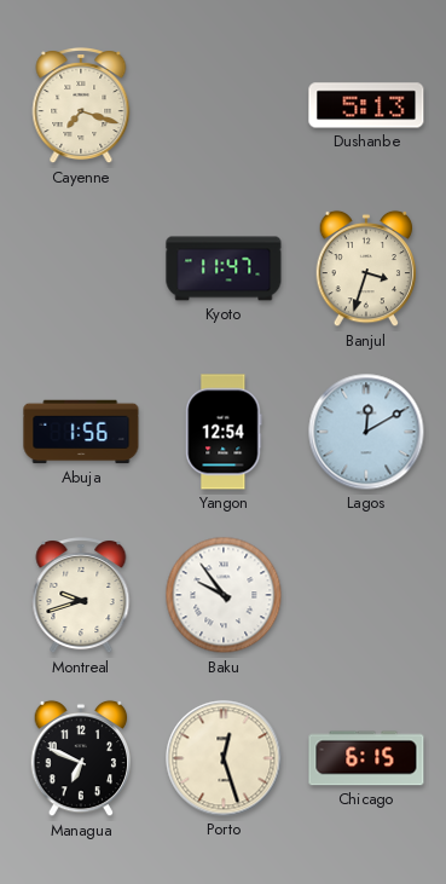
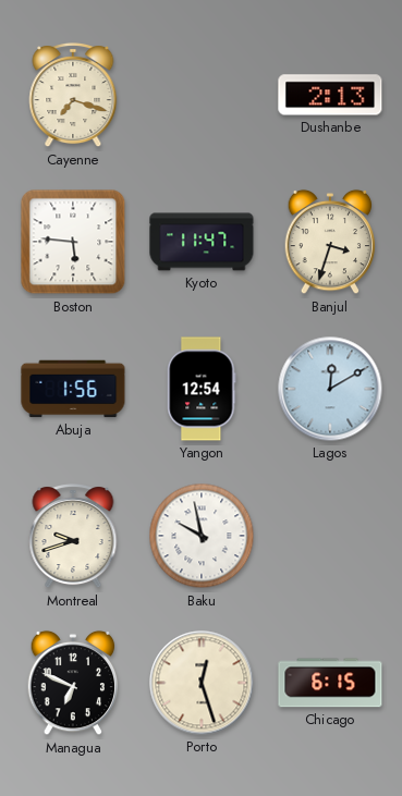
Dushanbe: 5:13 -> 2:13
Boston: none -> 5:46
Baku: 9:54 -> 9:58
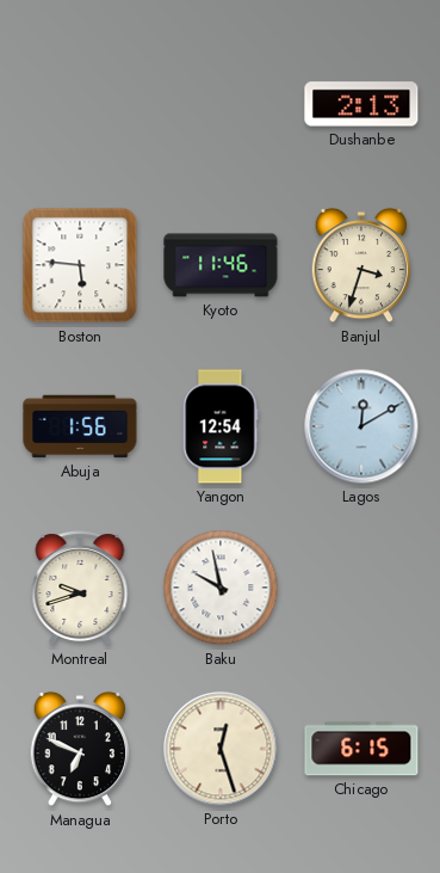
Cayenne: 7:18 -> none
Kyoto: 11:47 -> 11:46
